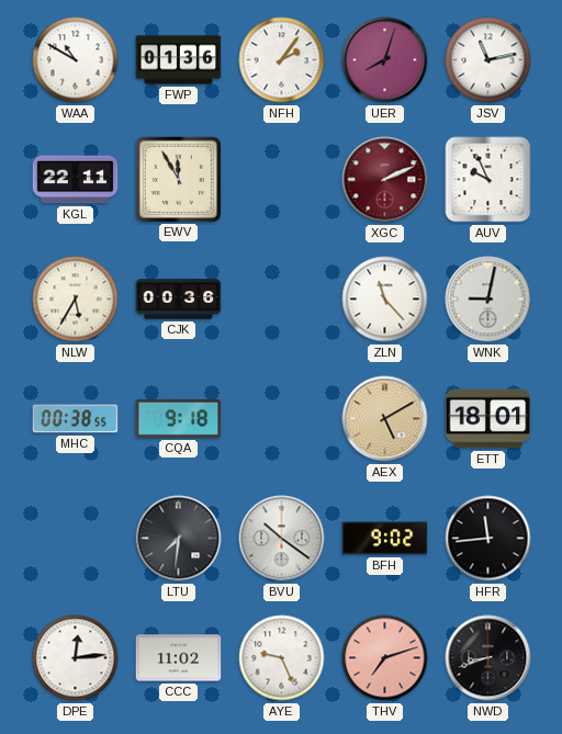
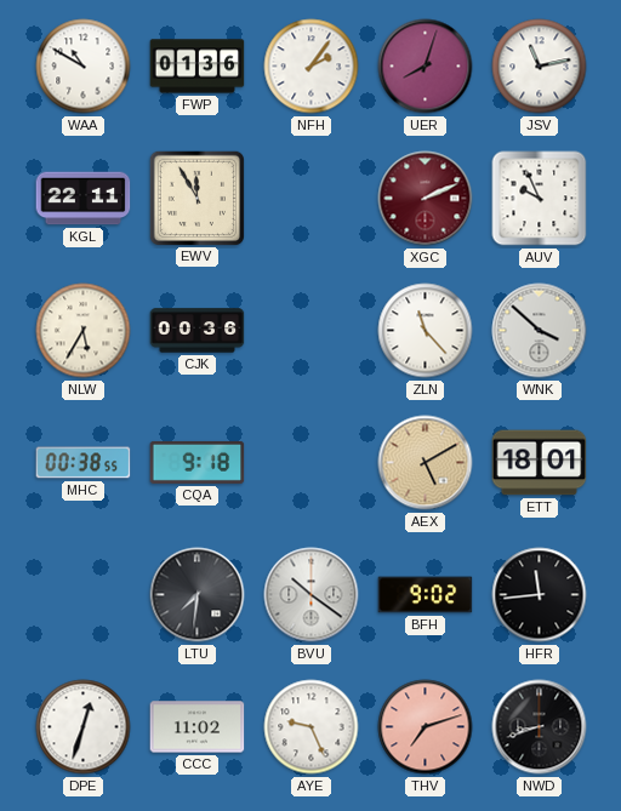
WNK: 9:02 -> 3:52
DPE: 12:14 -> 12:33
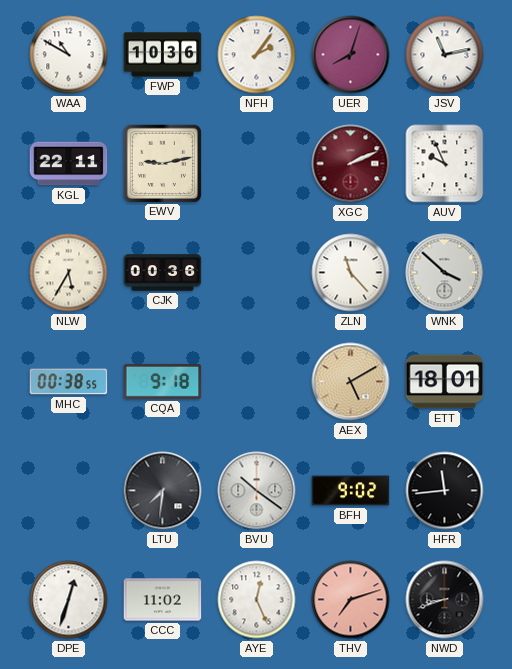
FWP: 01:36 -> 10:36
EWV: 11:55 -> 9:13
AYE: 9:26 -> 12:26
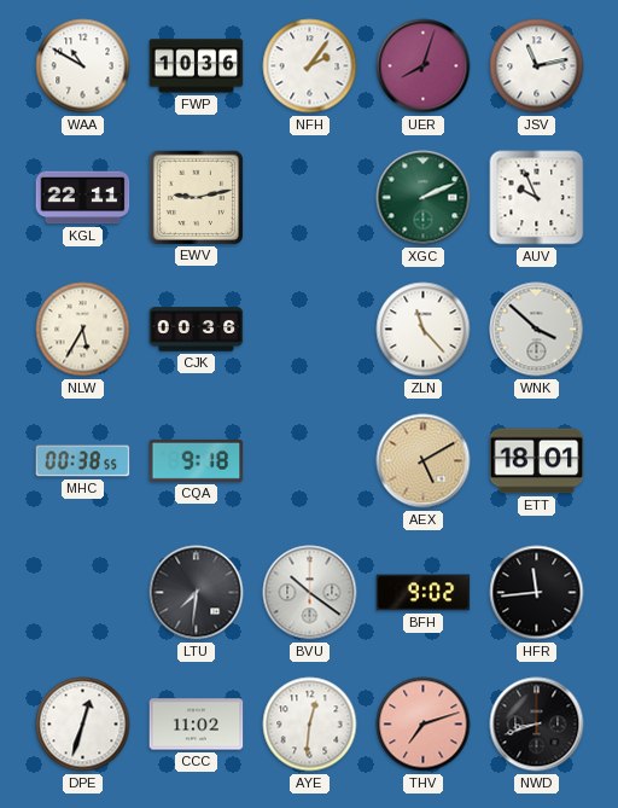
XGC dial: burgundy -> green
AYE: 12:26 -> 12:31
